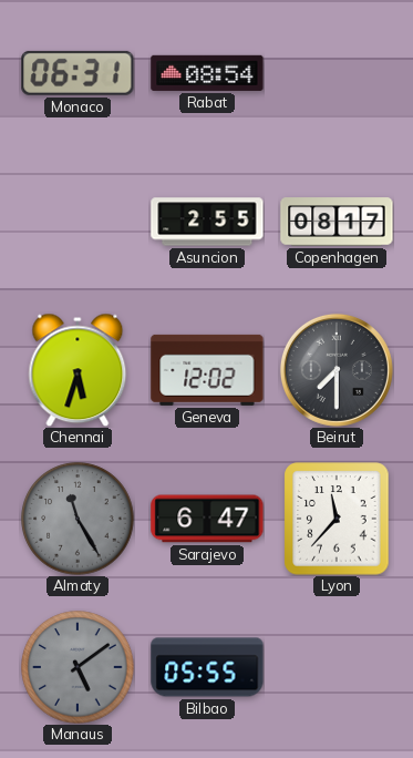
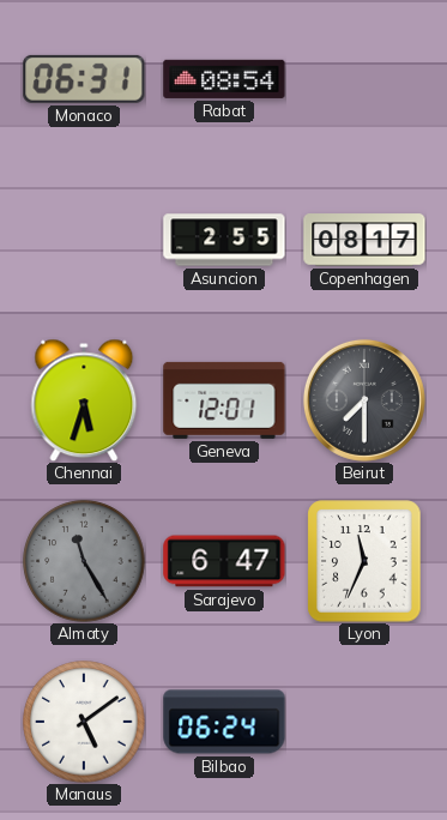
Geneva: 12:02 -> 12:01
Lyon: 11:37 -> 11:34
Manaus dial: grey -> white
Bilbao: 05:55 -> 06:24
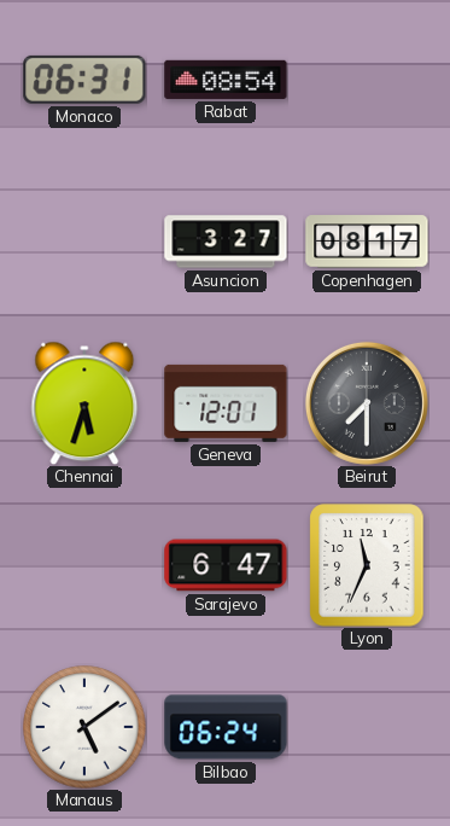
Asuncion: 2:55 -> 3:27
Almaty: 11:25 -> none
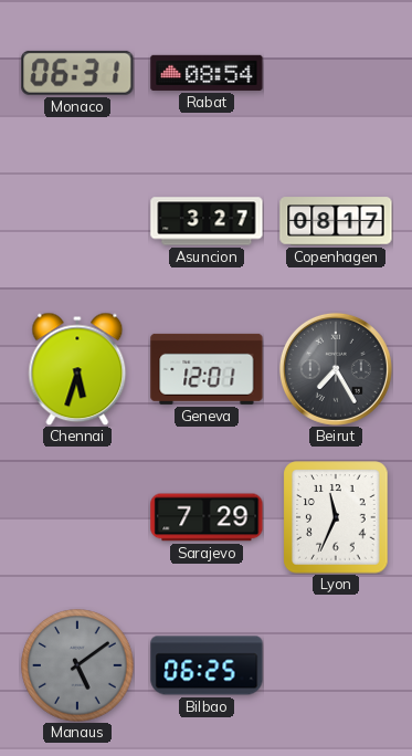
Beirut: 7:30 -> 7:25
Sarajevo: 6:47 -> 7:29
Manaus dial: white -> grey
Bilbao: 06:24 -> 06:25
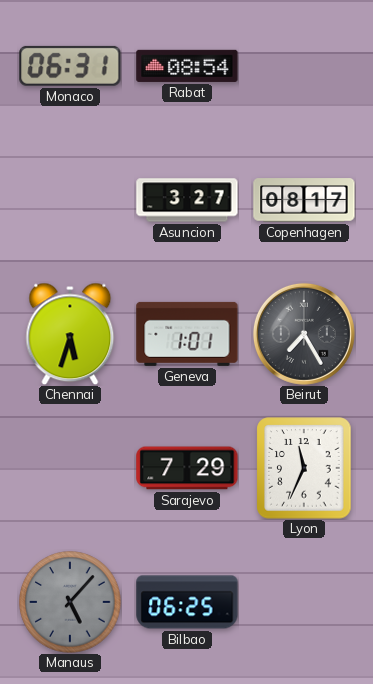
Geneva: 12:01 -> 1:01
Manaus: 5:09 -> 5:07
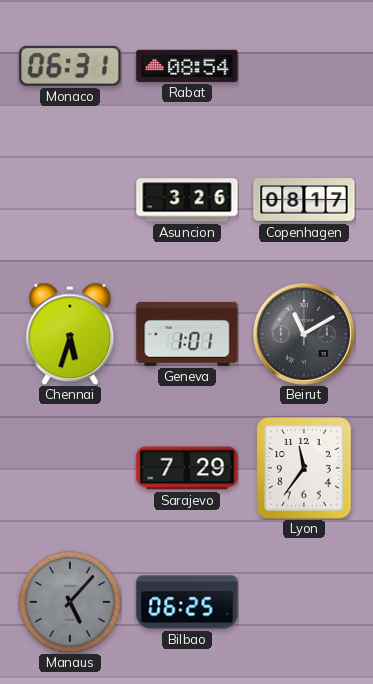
Asuncion: 3:27 -> 3:26
Beirut: 7:25 -> 11:10
Lyon: 11:34 -> 11:36
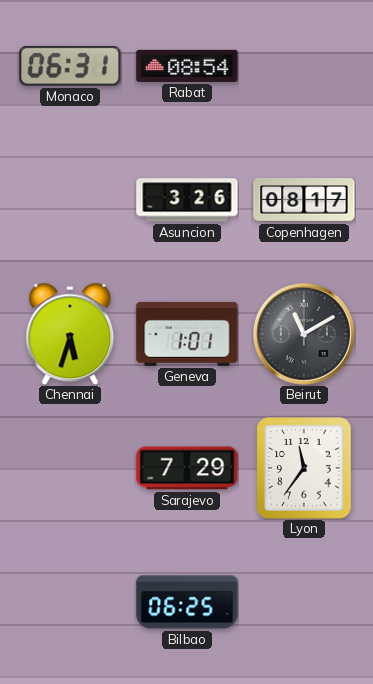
Manaus: 5:07 -> none
